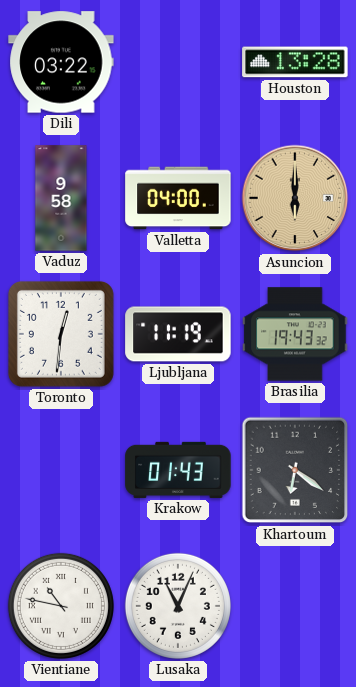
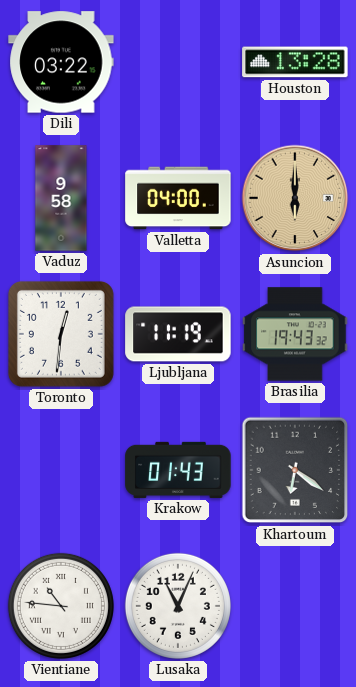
Vientiane: 10:47 -> 10:46
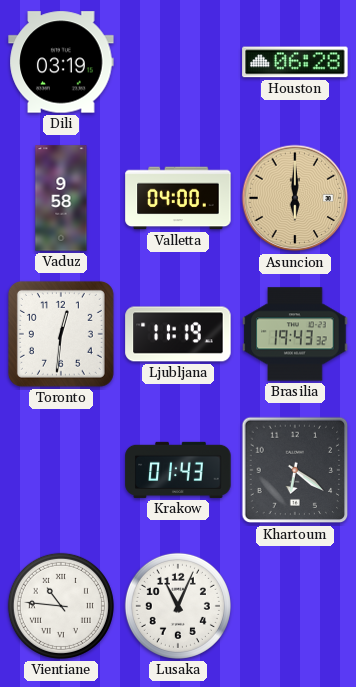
Dili: 03:22 -> 03:19
Houston: 13:28 -> 06:28
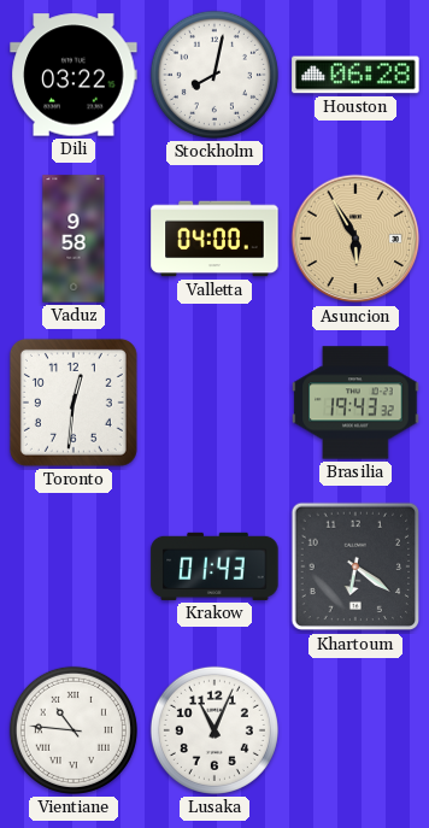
Dili: 03:19 -> 03:22
Stockholm: none -> 8:02
Asuncion: 6:00 -> 5:55
Ljubljana: 11:19 -> none
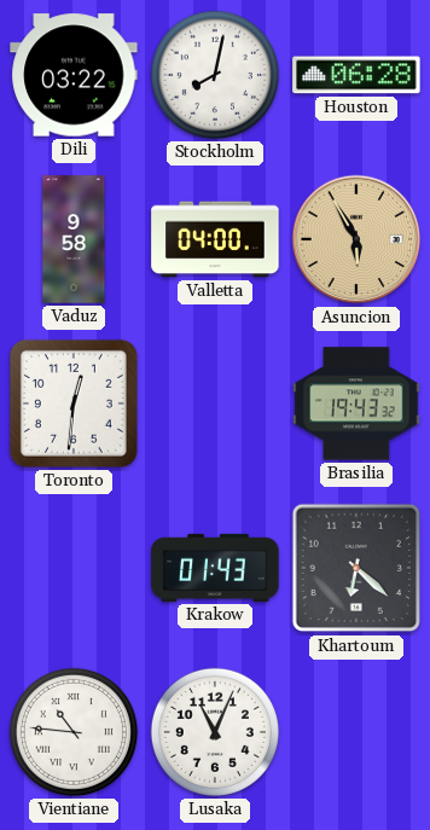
Khartoum: 6:21 -> 6:22
